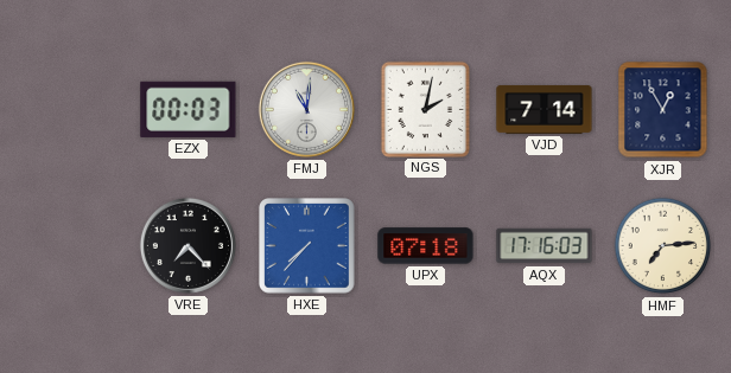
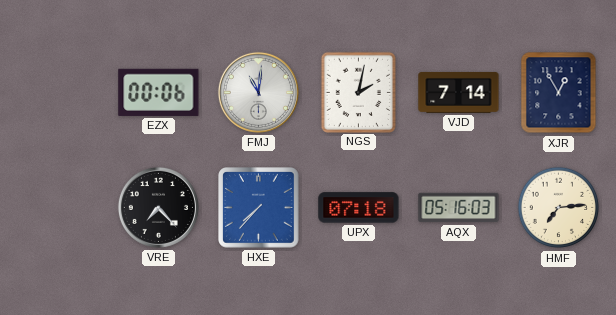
EZX: 00:03 -> 00:06
AQX: 17:16 -> 05:16
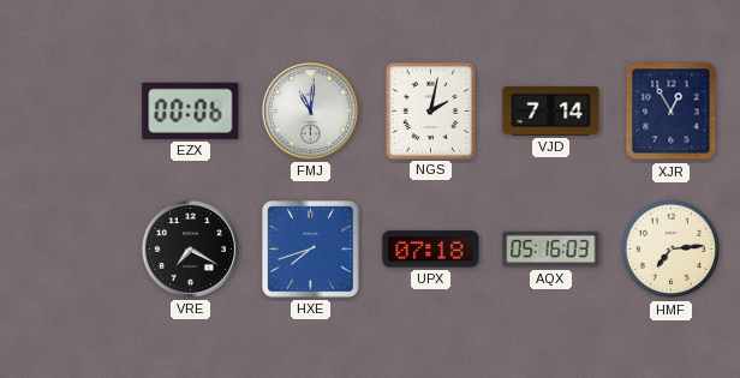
VRE: 7:23 -> 7:20
HXE: 7:37 -> 7:42
